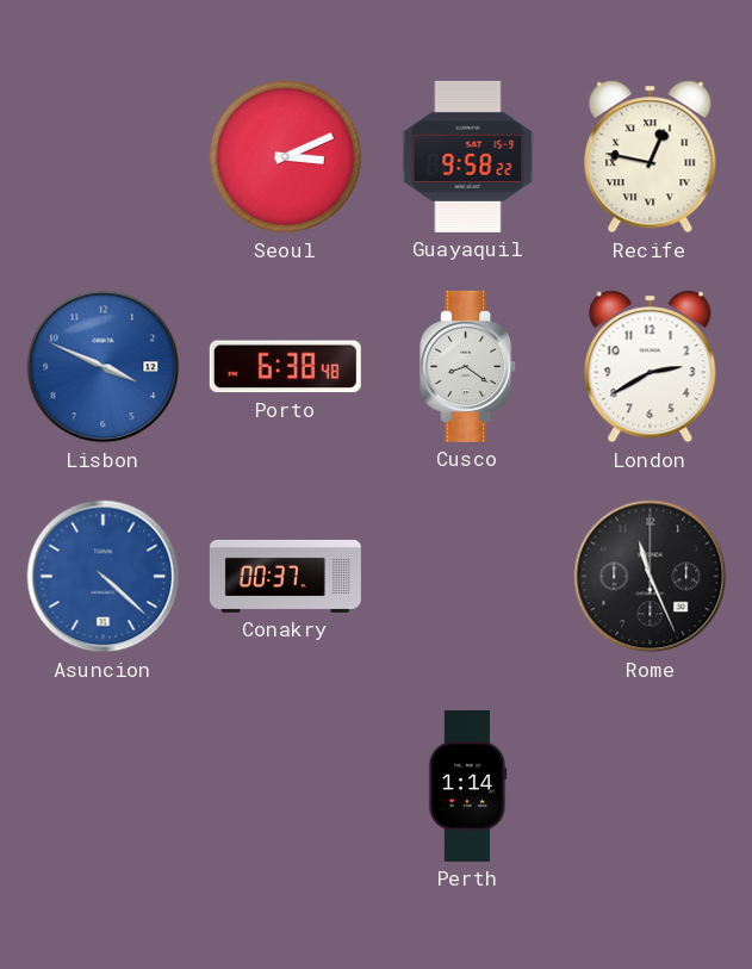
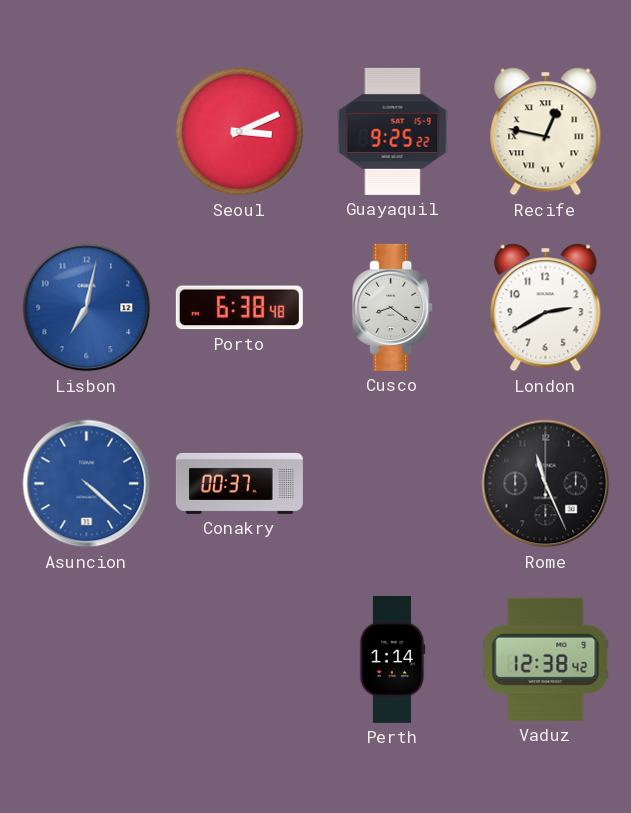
Guayaquil: 9:58 -> 9:25
Lisbon: 3:49 -> 7:02
Vaduz: none -> 12:38
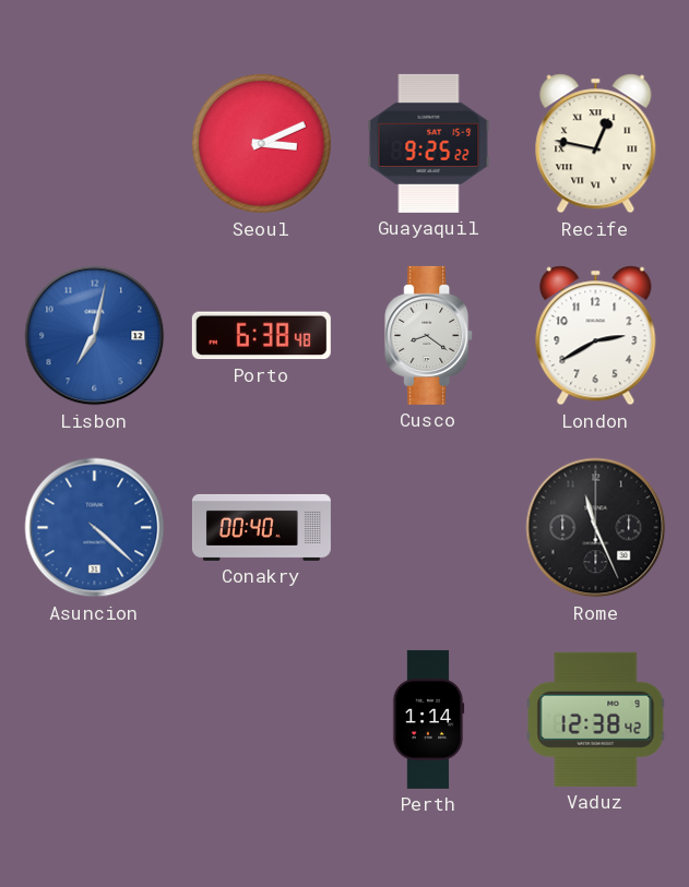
Conakry: 00:37 -> 00:40
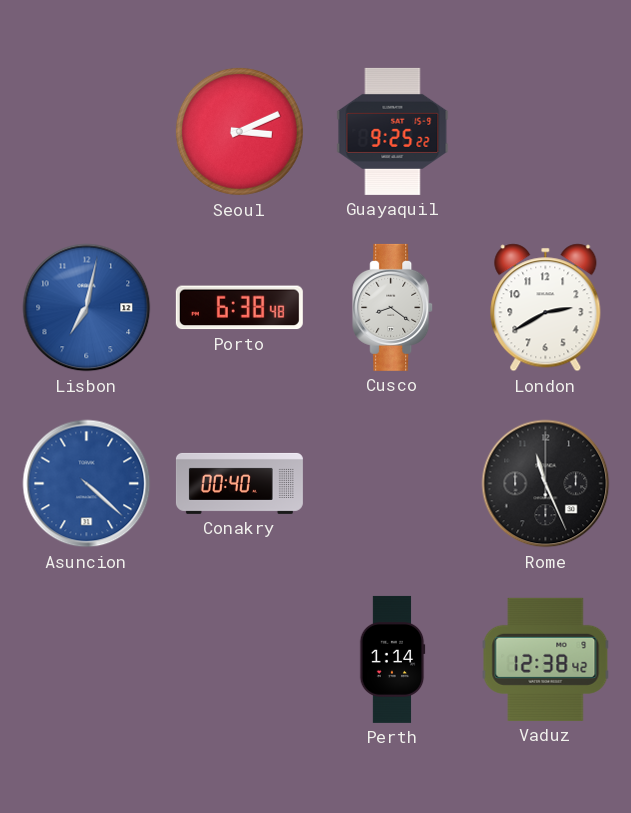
Recife: 12:47 -> none
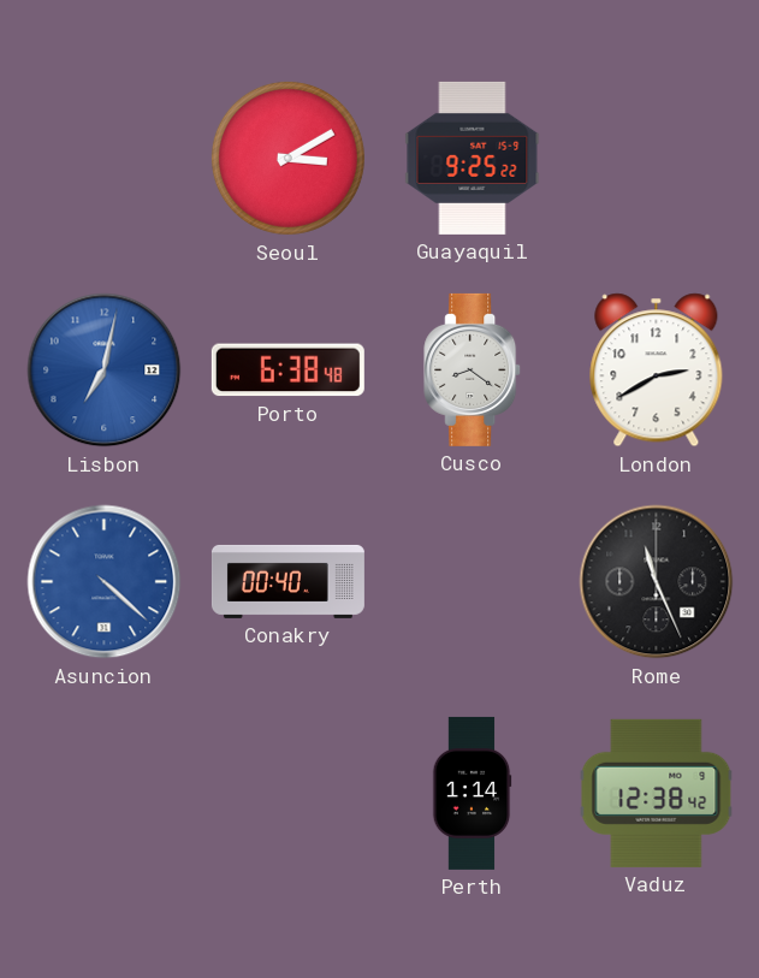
Seoul: 3:11 -> 3:10
